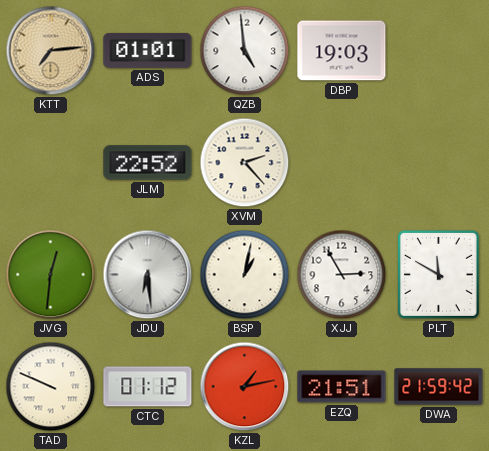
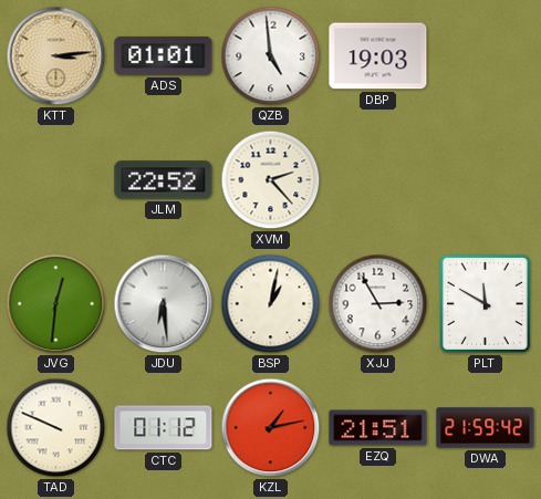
KTT: 7:14 -> 3:14
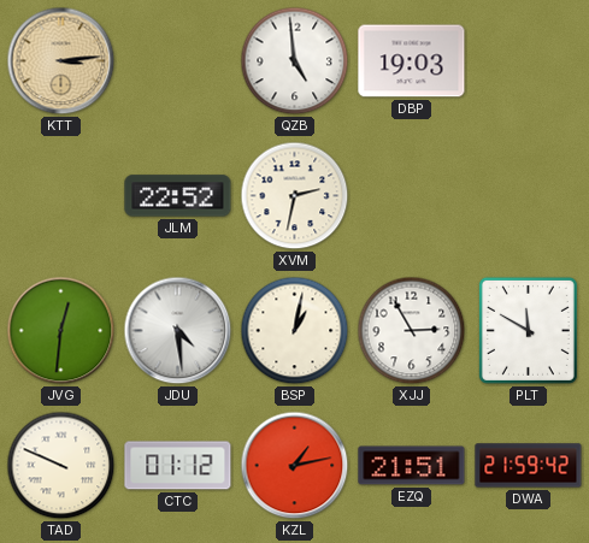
ADS: 01:01 -> none
XVM: 2:23 -> 2:32
JDU: 6:29 -> 4:29
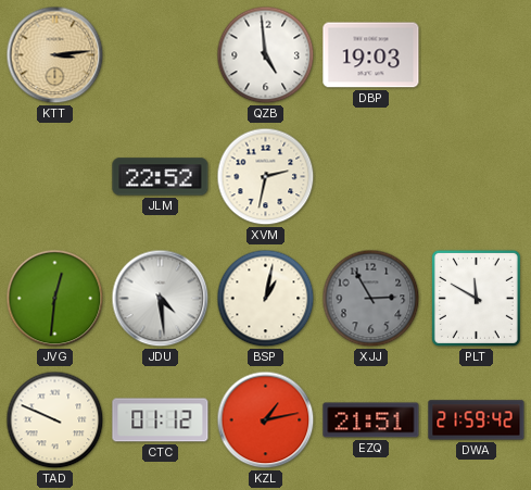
XJJ dial: white -> grey
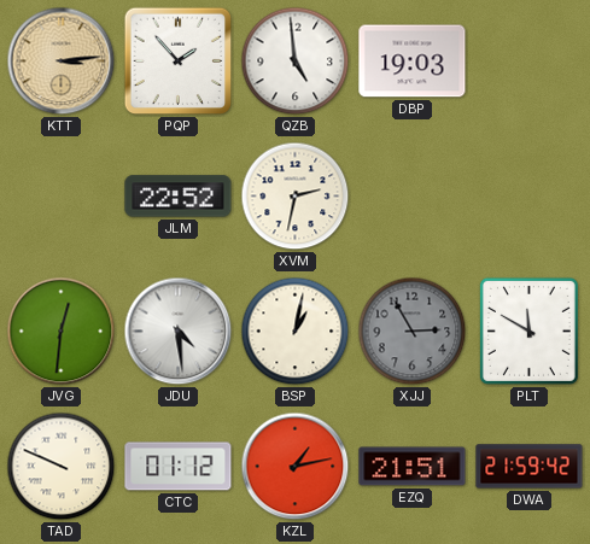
PQP: none -> 1:53
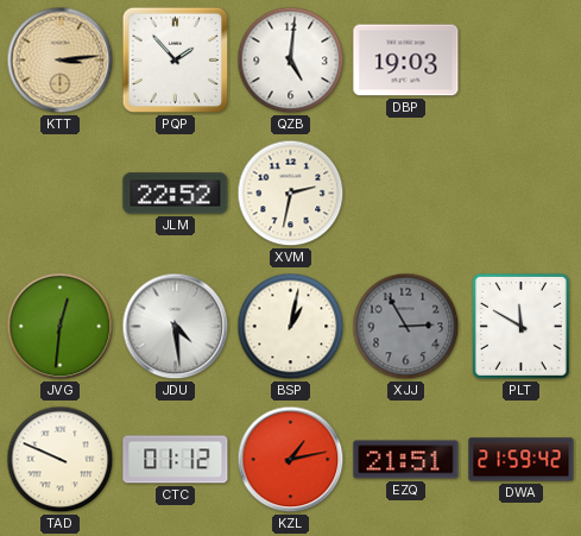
QZB: 4:59 -> 5:01
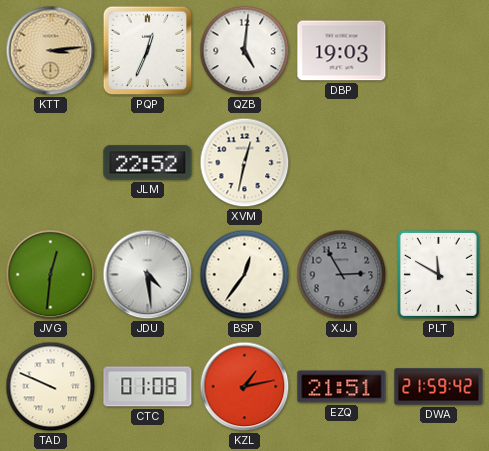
PQP: 1:53 -> 12:34
XVM: 2:32 -> 12:32
BSP: 1:02 -> 12:36
CTC: 01:12 -> 01:08
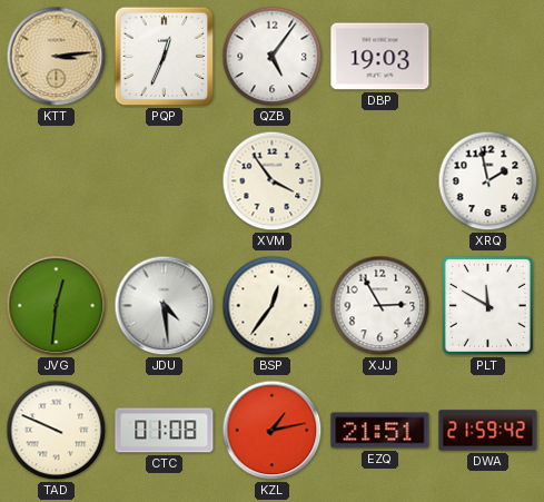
QZB: 5:01 -> 5:06
JLM: 22:52 -> none
XVM: 12:32 -> 3:54
XRQ: none -> 1:58
XJJ dial: grey -> white
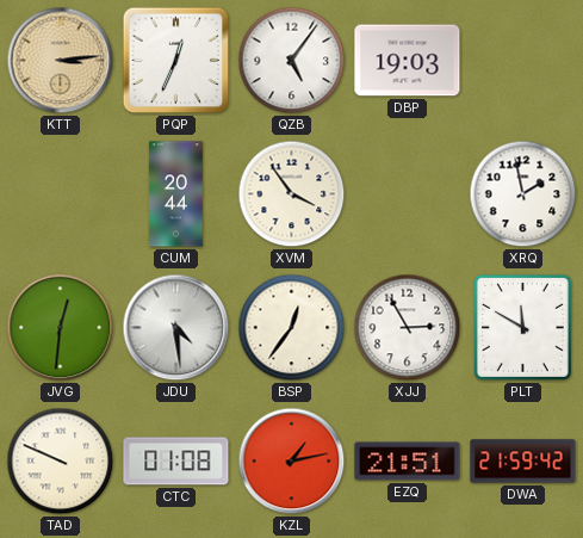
CUM: none -> 20:44
